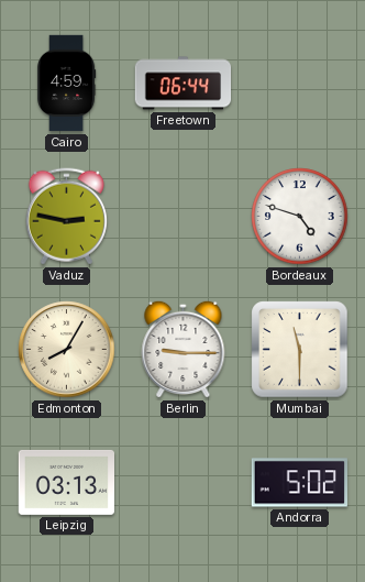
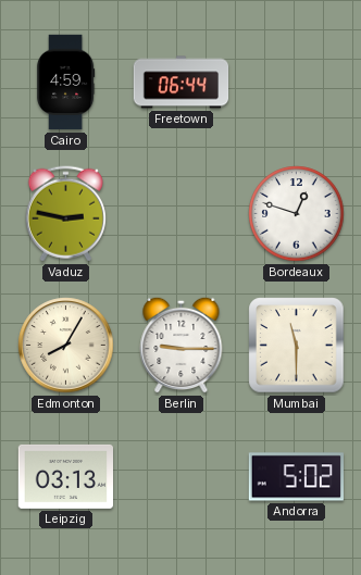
Bordeaux: 4:48 -> 12:48
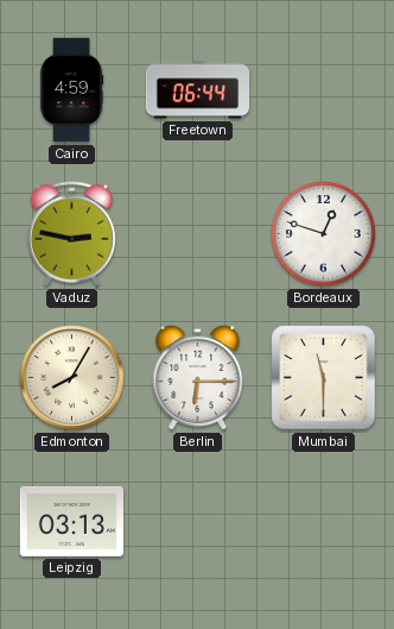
Berlin: 9:15 -> 6:15
Andorra: 5:02 -> none
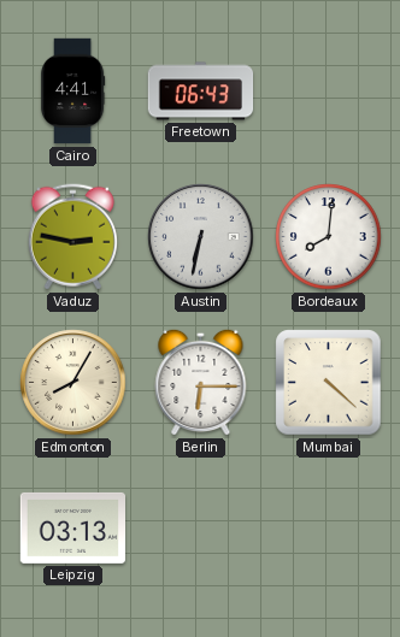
Cairo: 4:59 -> 4:41
Freetown: 06:44 -> 06:43
Austin: none -> 6:32
Bordeaux: 12:48 -> 8:01
Mumbai: 11:30 -> 4:22
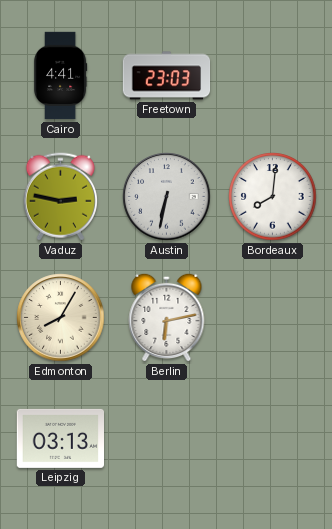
Freetown: 06:43 -> 23:03
Berlin: 6:15 -> 6:13
Mumbai: 4:22 -> none
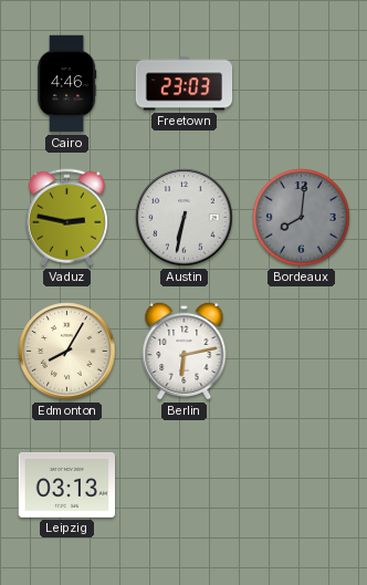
Cairo: 4:41 -> 4:46
Bordeaux dial: white -> grey
